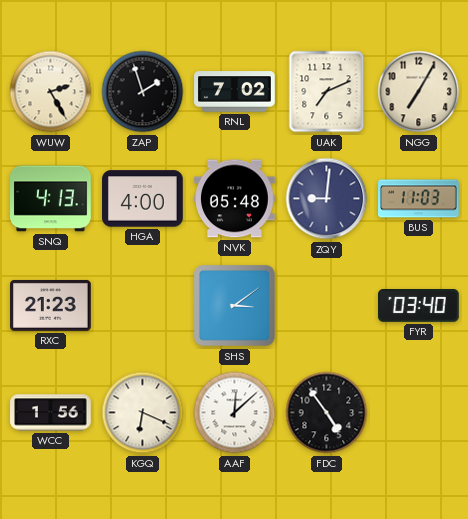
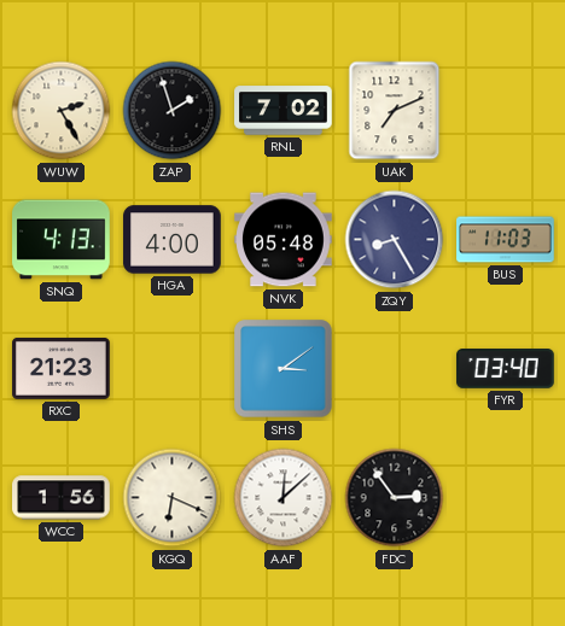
NGG: 7:05 -> none
ZQY: 9:01 -> 8:25
FDC: 4:54 -> 2:54
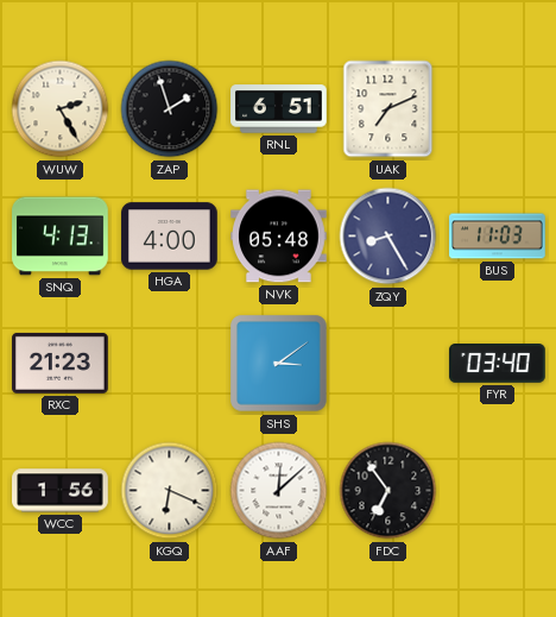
RNL: 7:02 -> 6:51
FDC: 2:54 -> 6:54
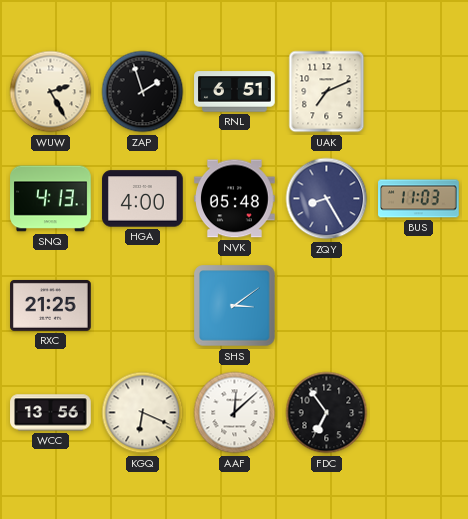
RXC: 21:23 -> 21:25
FYR: 03:40 -> none
WCC: 1:56 -> 13:56
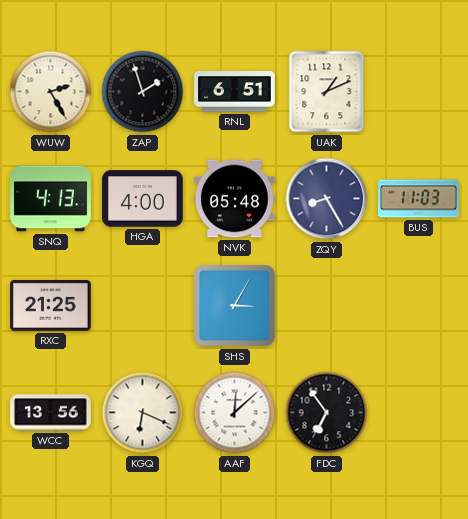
UAK: 7:11 -> 1:11
SHS: 3:09 -> 3:05
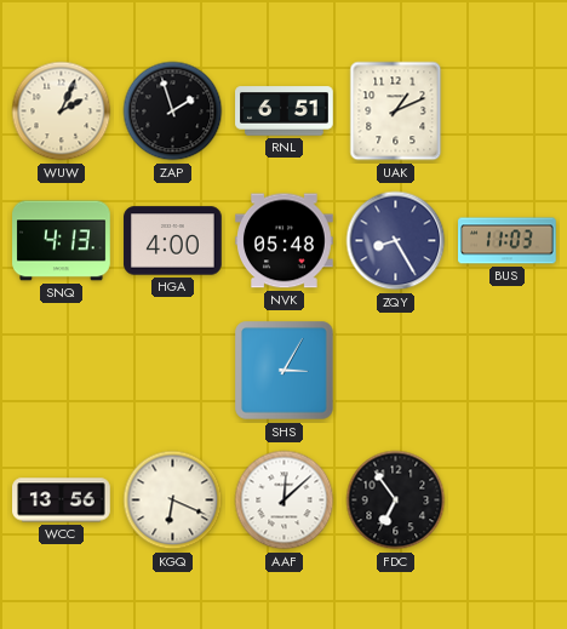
WUW: 2:25 -> 2:04
RXC: 21:25 -> none
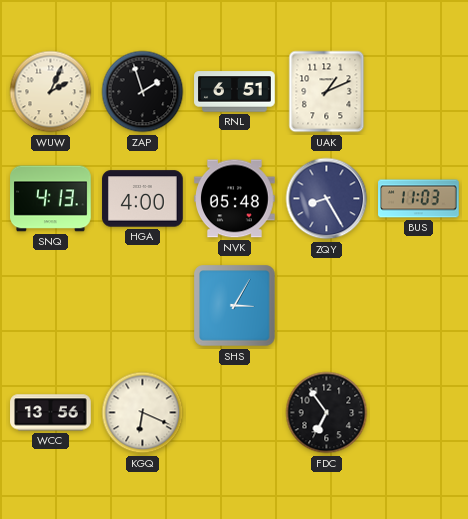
AAF: 12:08 -> none
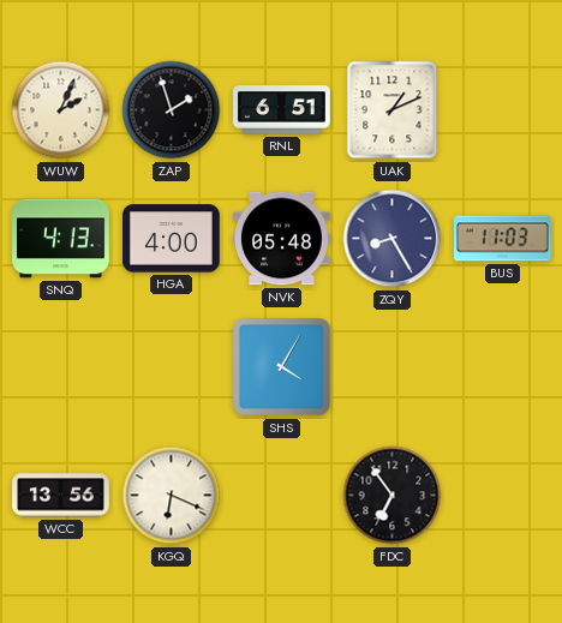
SHS: 3:05 -> 4:05
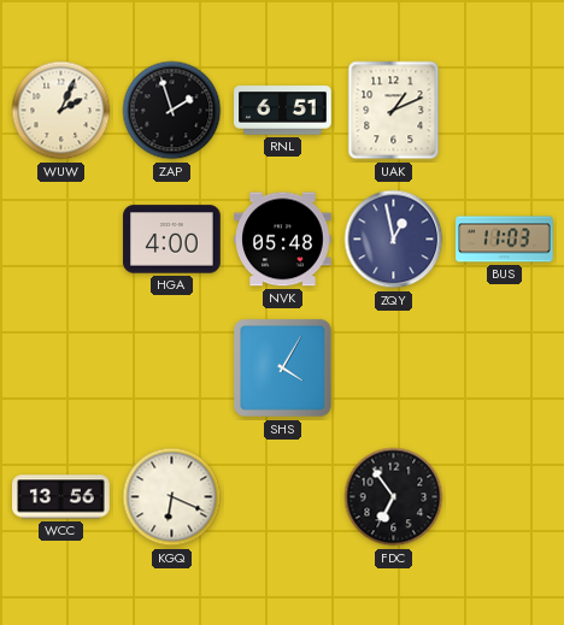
SNQ: 4:13 -> none
ZQY: 8:25 -> 12:58
